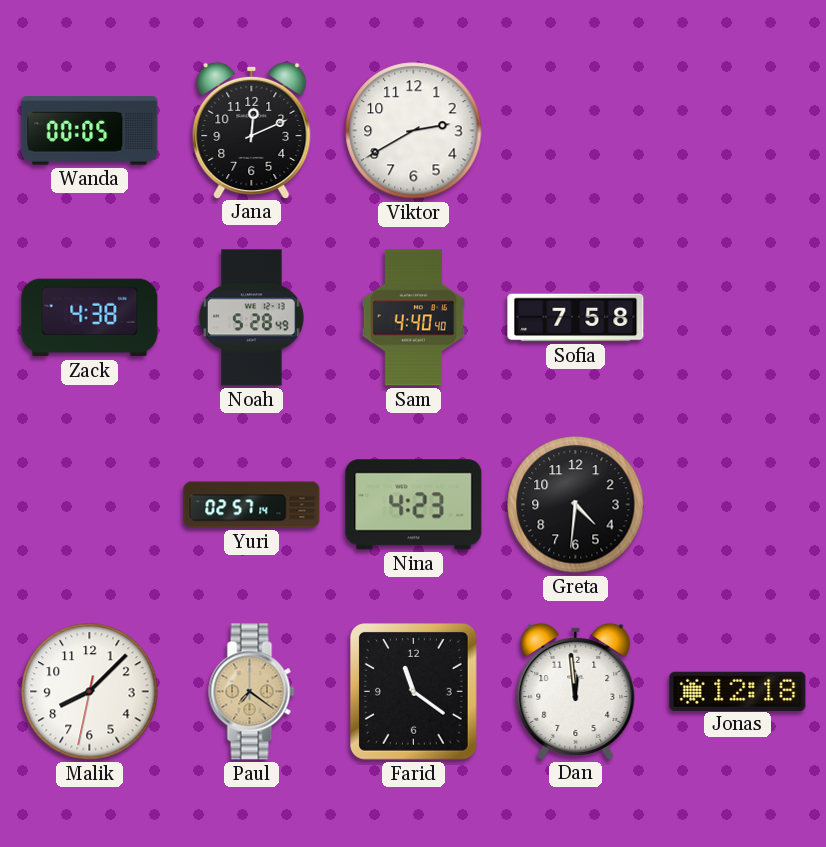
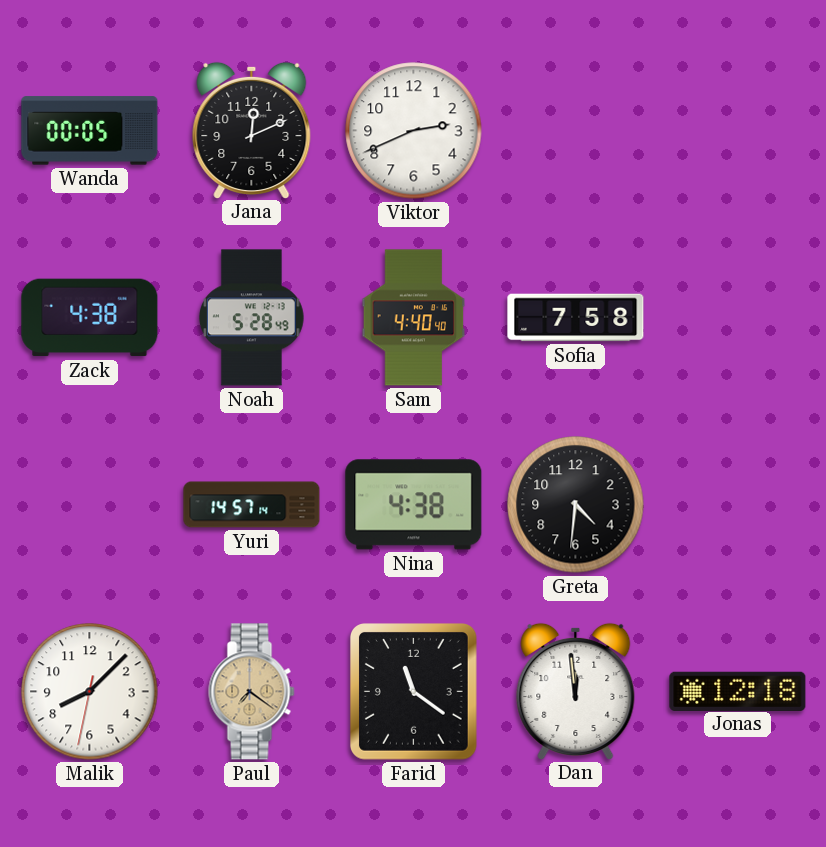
Viktor: 2:40 -> 2:41
Yuri: 02:57 -> 14:57
Nina: 4:23 -> 4:38
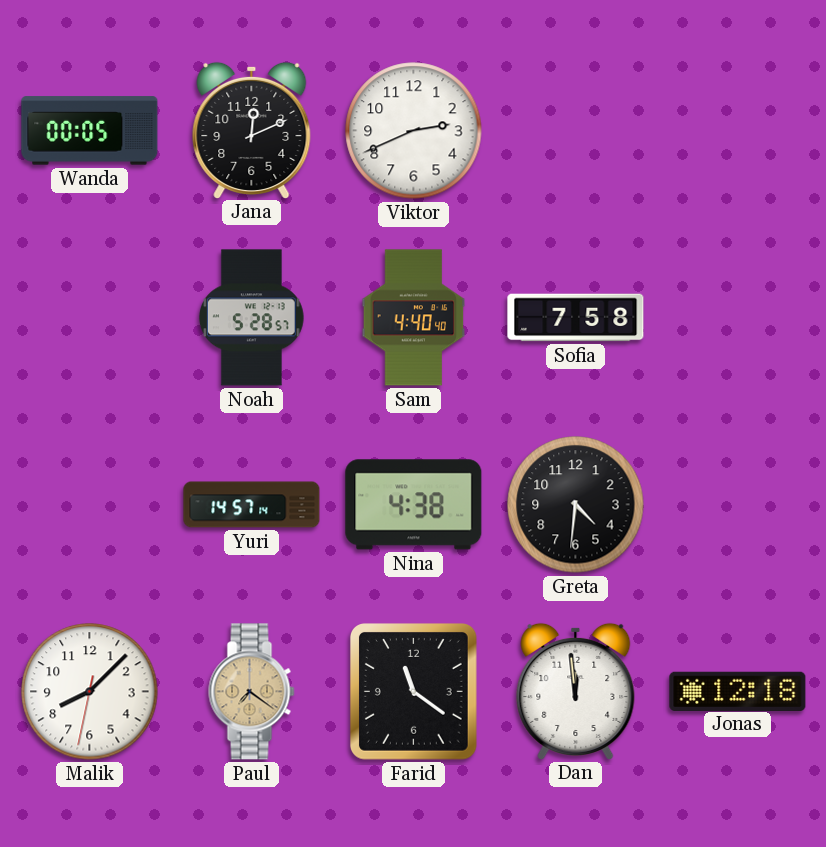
Zack: 4:38 -> none
Noah: 5:28:49 -> 5:28:57
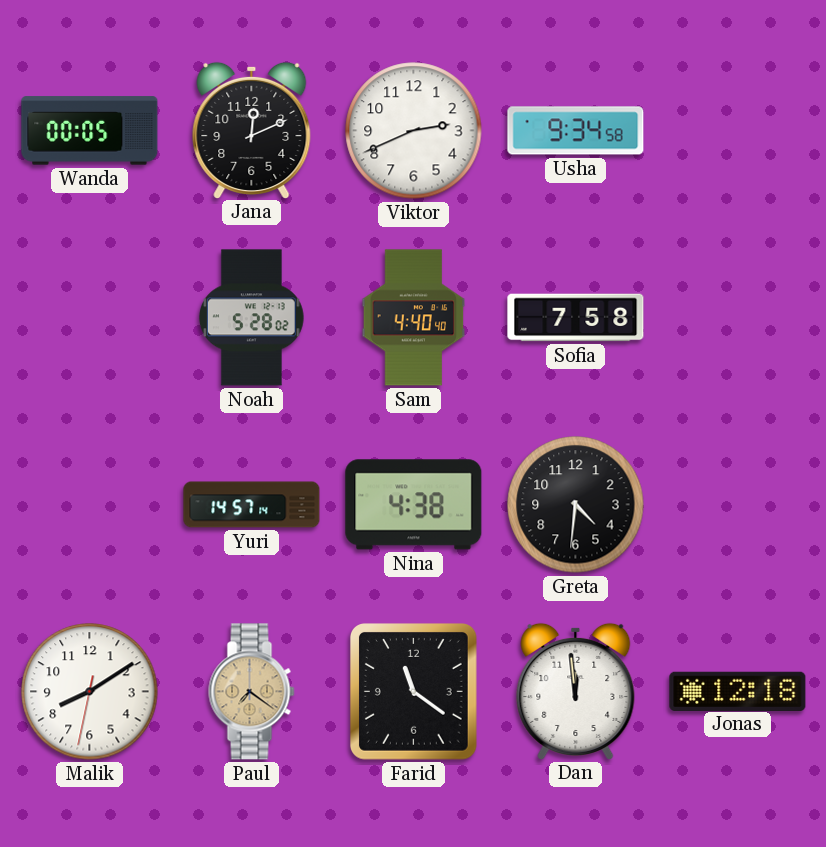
Usha: none -> 9:34
Noah: 5:28:57 -> 5:28:02
Malik: 8:07 -> 8:09
